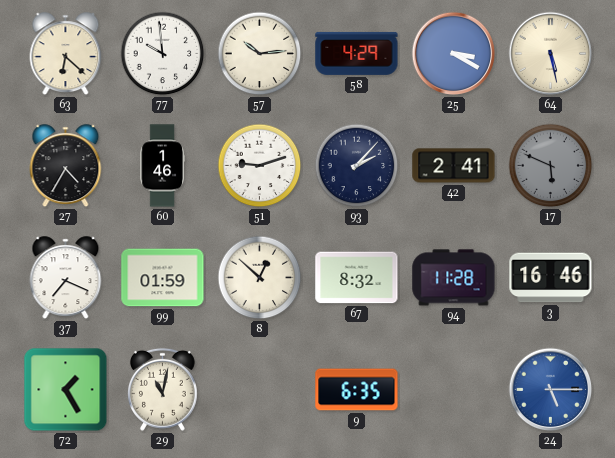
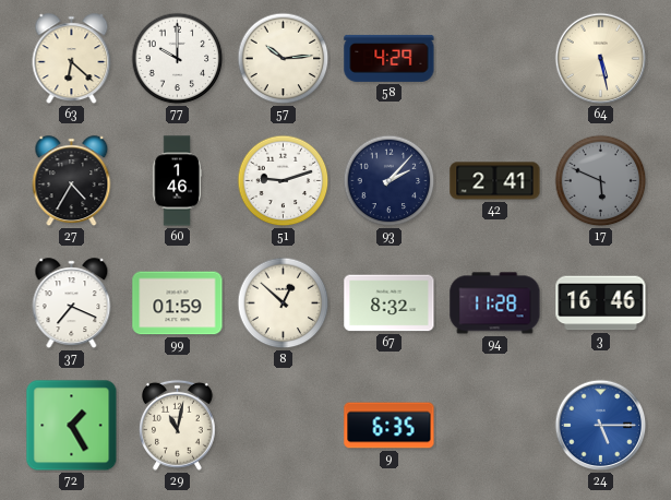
77: 9:59 -> 10:00
25: 3:20 -> none
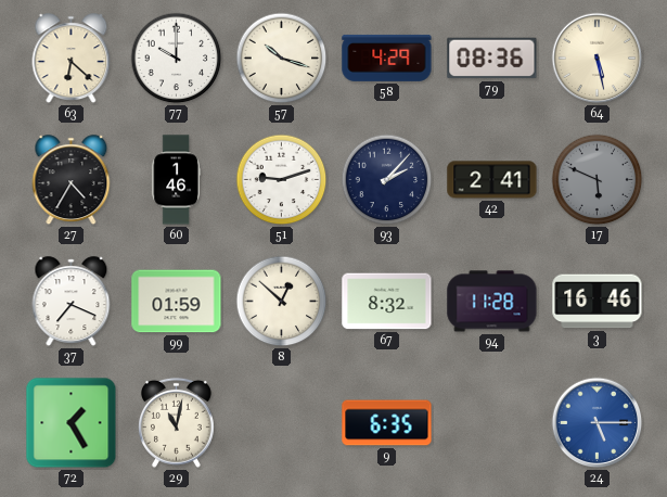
57: 10:14 -> 10:18
79: none -> 08:36
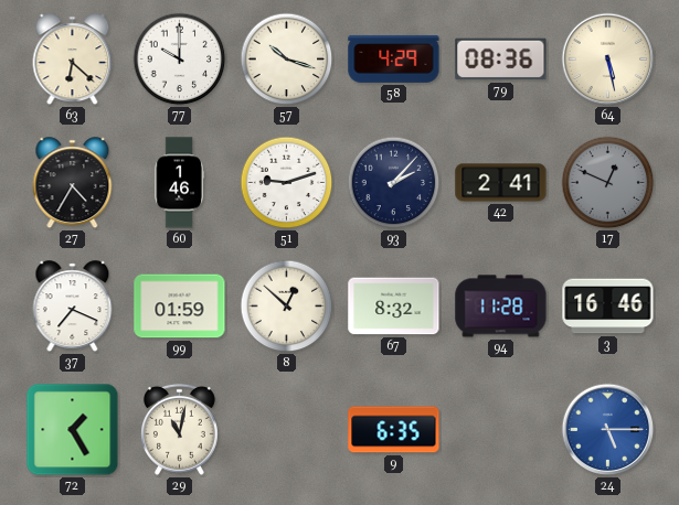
17: 5:49 -> 12:49
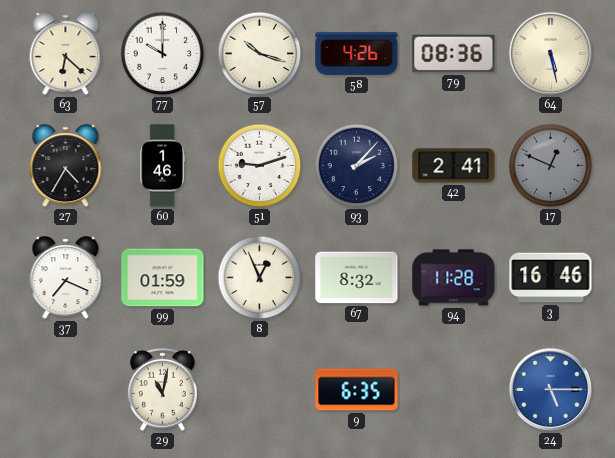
58: 4:29 -> 4:26
8: 12:52 -> 12:56
72: 1:25 -> none
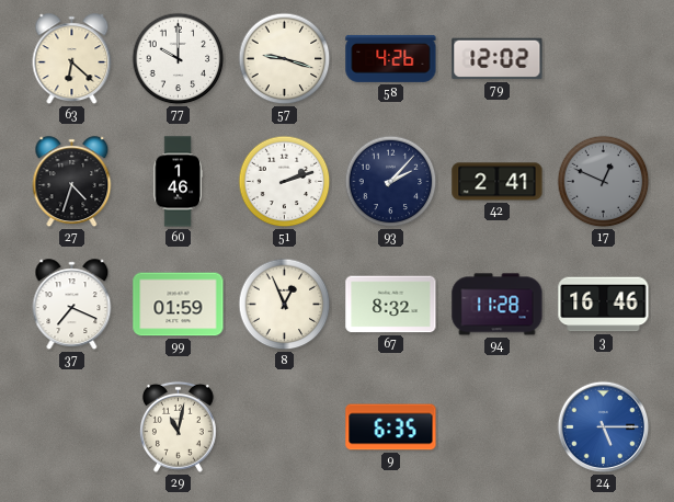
57: 10:18 -> 9:18
79: 08:36 -> 12:02
64: 5:28 -> none
27: 4:35 -> 4:33
51: 9:12 -> 2:12
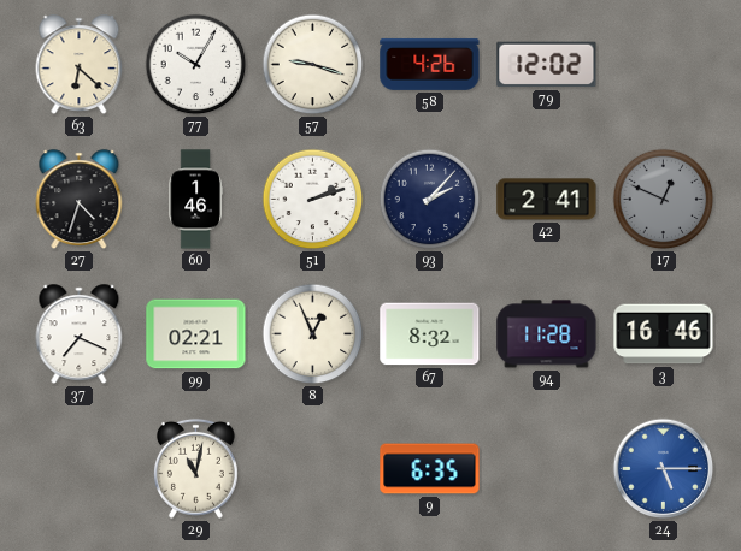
77: 10:00 -> 10:05
99: 01:59 -> 02:21
